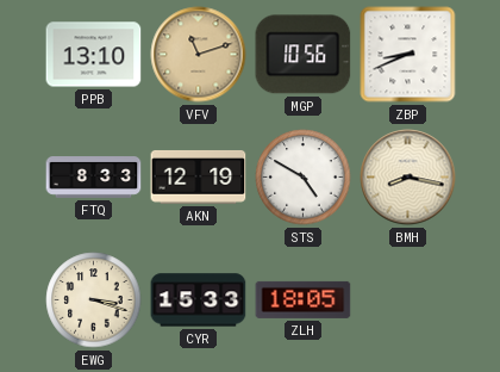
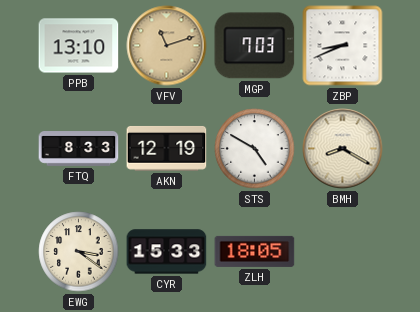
MGP: 10:56 -> 7:03
BMH: 8:17 -> 8:20
EWG: 3:18 -> 3:21
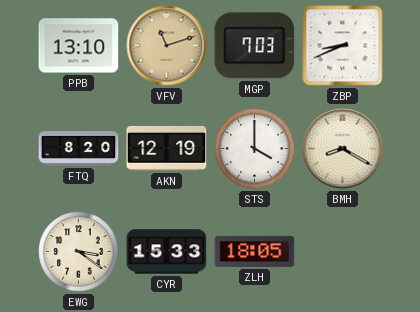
FTQ: 8:33 -> 8:20
STS: 4:50 -> 4:00
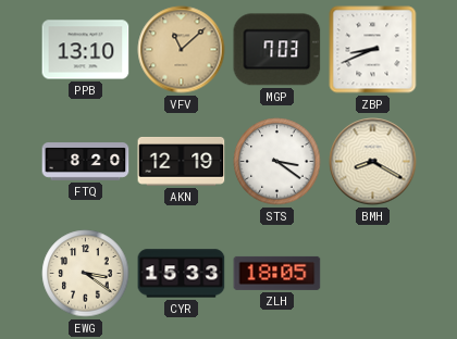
VFV: 11:12 -> 11:08
STS: 4:00 -> 3:21
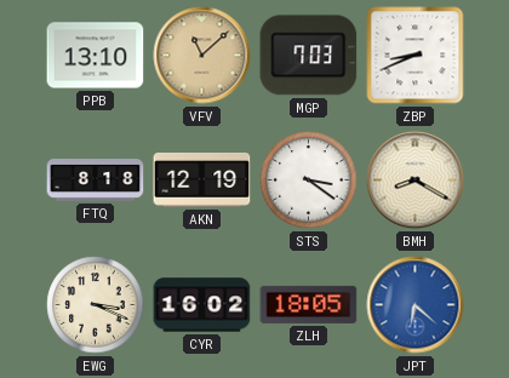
FTQ: 8:20 -> 8:18
EWG: 3:21 -> 3:19
CYR: 15:33 -> 16:02
JPT: none -> 6:22
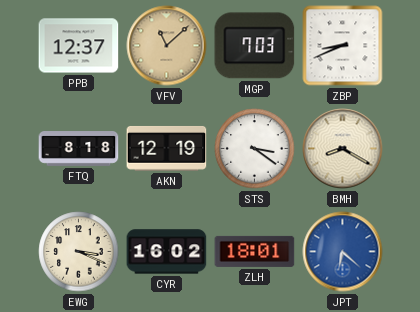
PPB: 13:10 -> 12:37
ZLH: 18:05 -> 18:01
